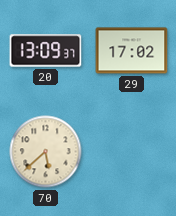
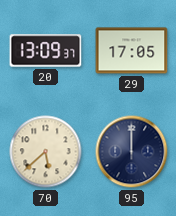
29: 17:02 -> 17:05
95: none -> 12:00
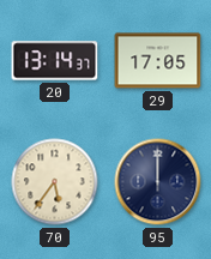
20: 13:09 -> 13:14
70: 5:38 -> 5:36
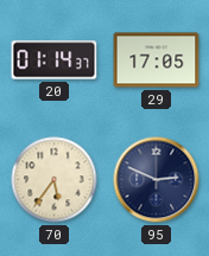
20: 13:14 -> 01:14
95: 12:00 -> 2:49
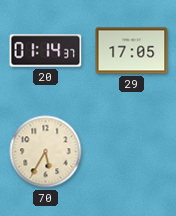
70: 5:36 -> 5:35
95: 2:49 -> none
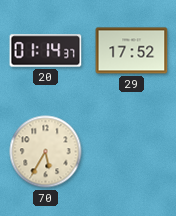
29: 17:05 -> 17:52
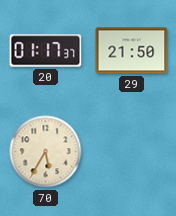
20: 01:14 -> 01:17
29: 17:52 -> 21:50
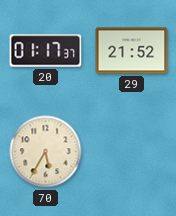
29: 21:50 -> 21:52
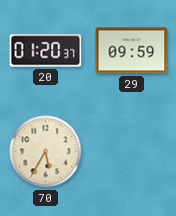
20: 01:17 -> 01:20
29: 21:52 -> 09:59
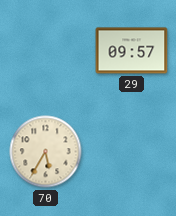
20: 01:20 -> none
29: 09:59 -> 09:57
